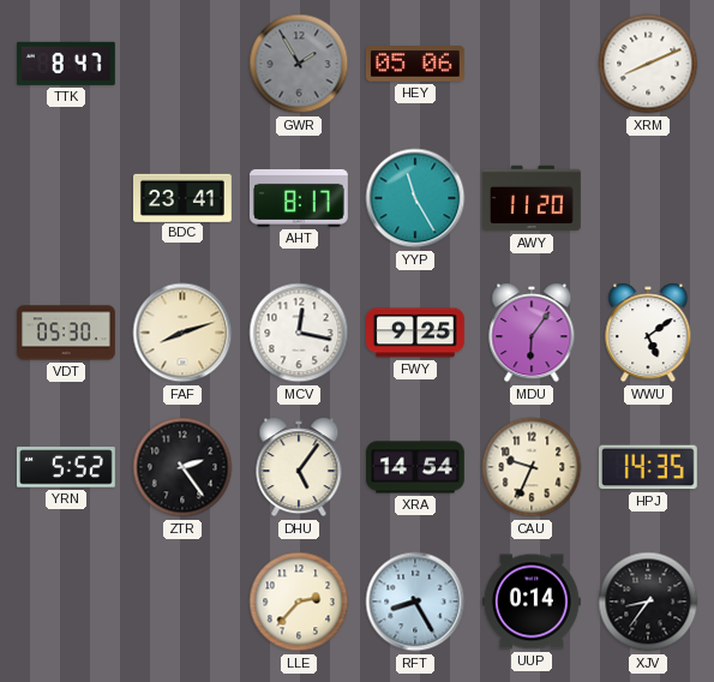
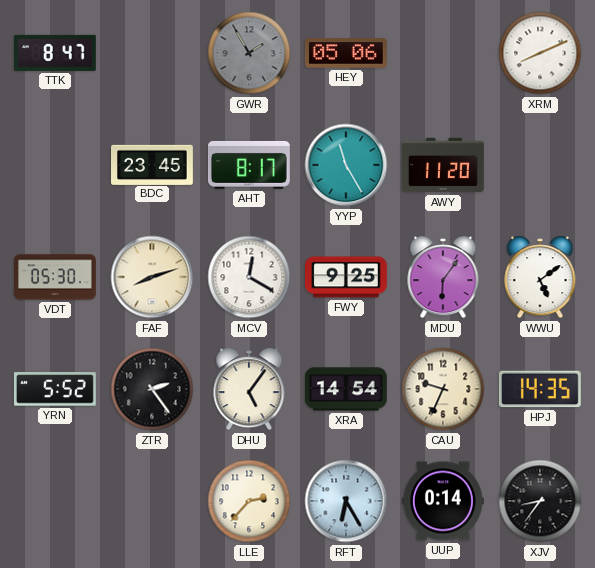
BDC: 23:41 -> 23:45
MCV: 12:17 -> 12:20
RFT: 8:25 -> 6:25
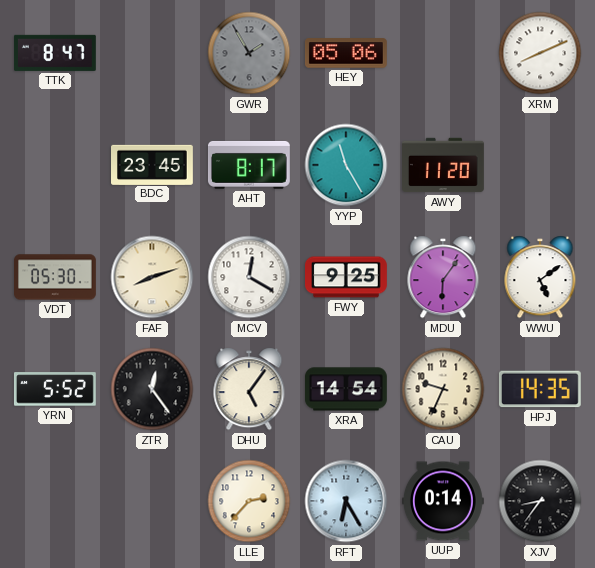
ZTR: 2:24 -> 12:24
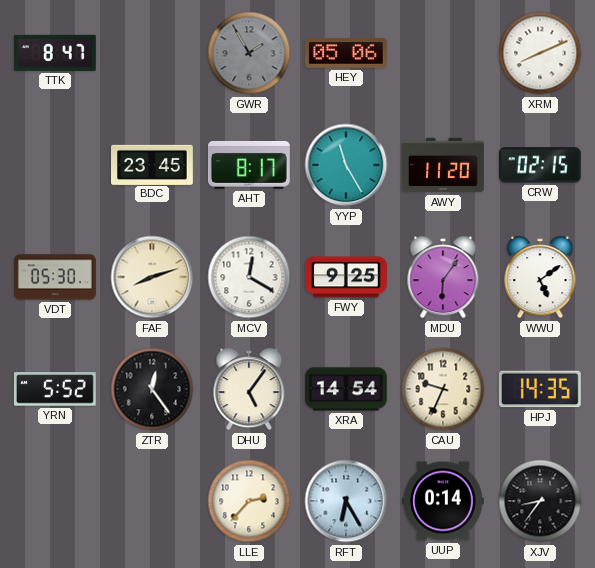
CRW: none -> 02:15
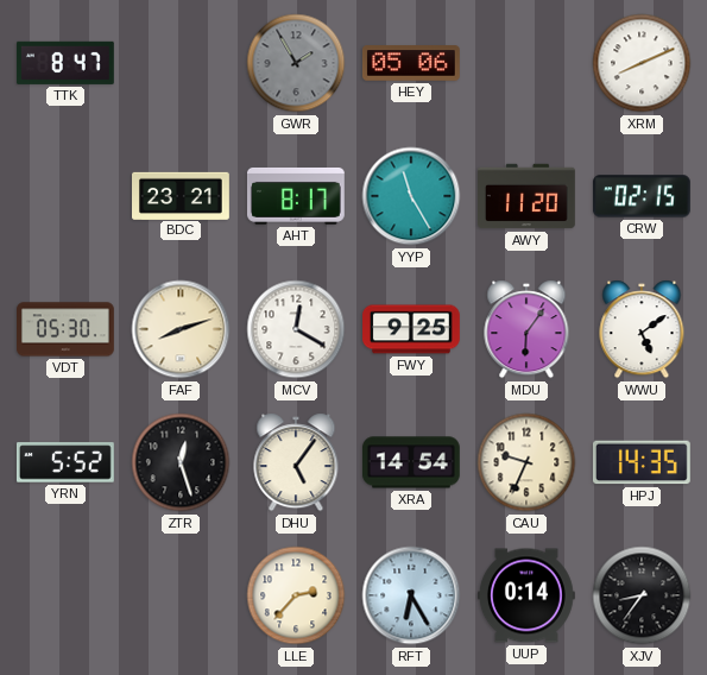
BDC: 23:45 -> 23:21
ZTR: 12:24 -> 12:27
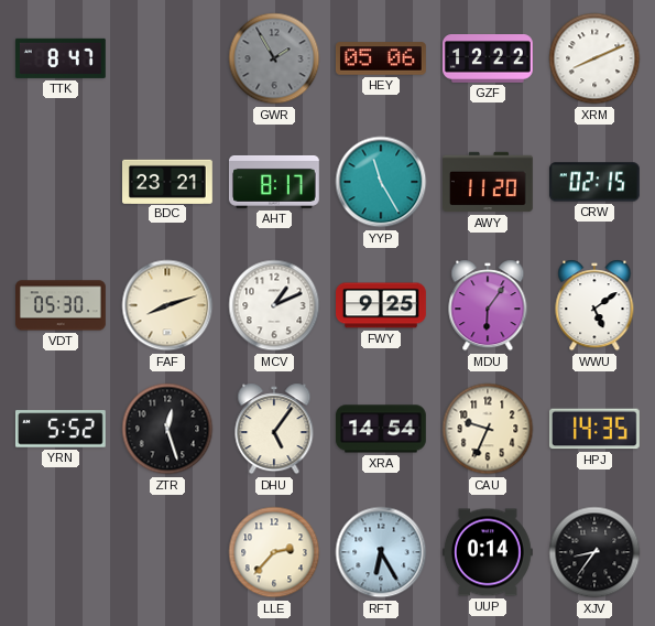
GZF: none -> 12:22
MCV: 12:20 -> 1:11
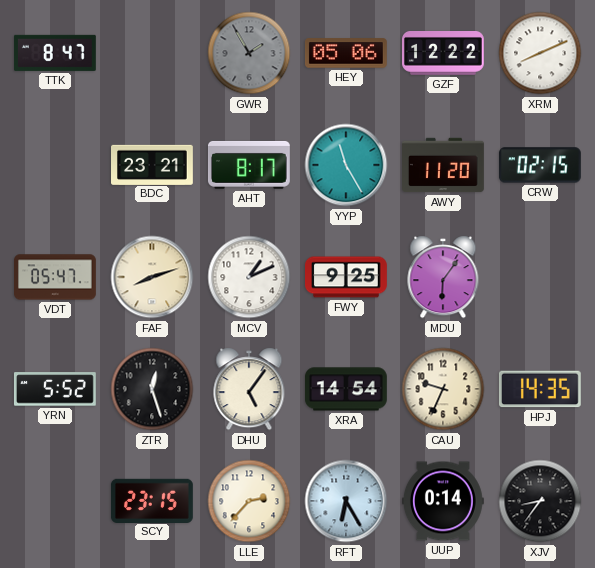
VDT: 05:30 -> 05:47
WWU: 5:09 -> none
SCY: none -> 23:15
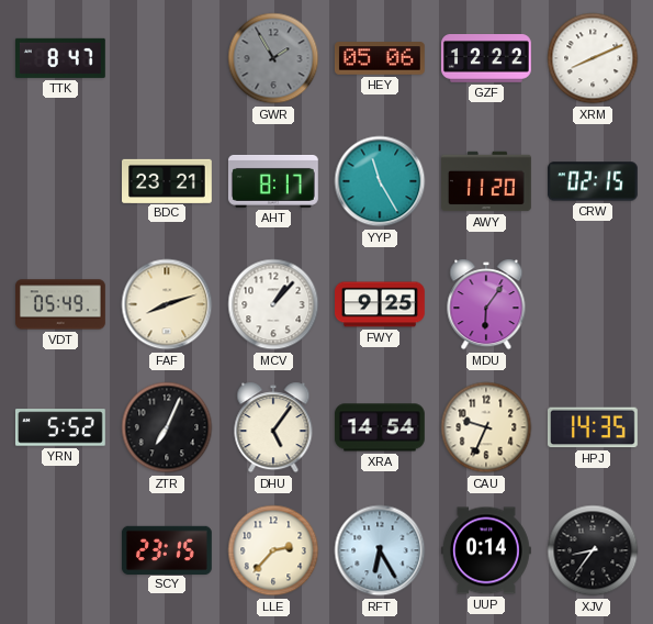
VDT: 05:47 -> 05:49
MCV: 1:11 -> 1:07
ZTR: 12:27 -> 7:04
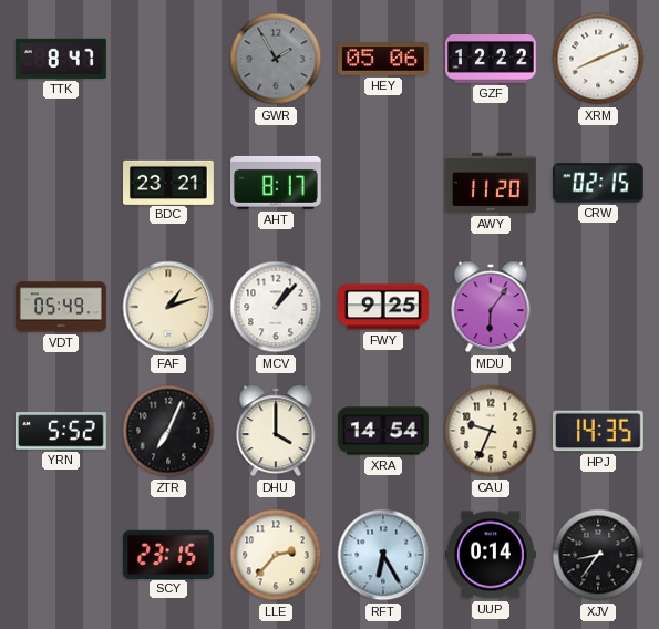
YYP: 11:25 -> none
FAF: 8:12 -> 1:12
DHU: 5:06 -> 4:00
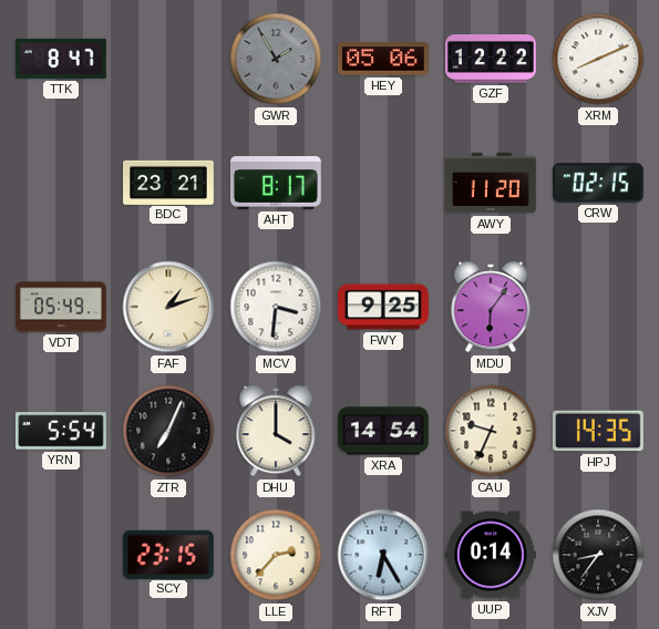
MCV: 1:07 -> 3:31
YRN: 5:52 -> 5:54
